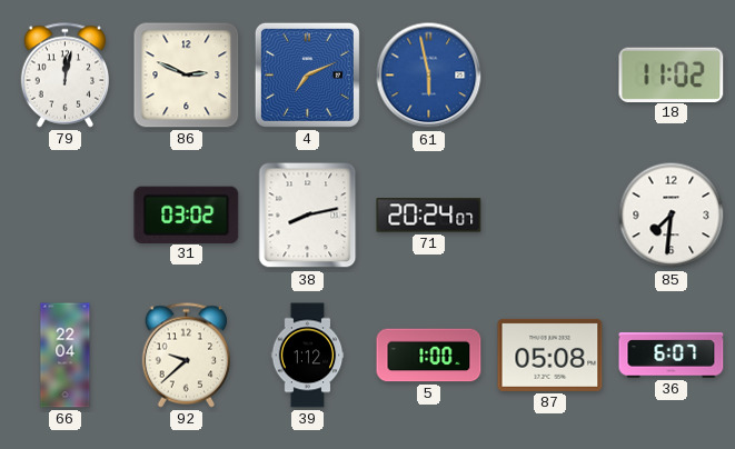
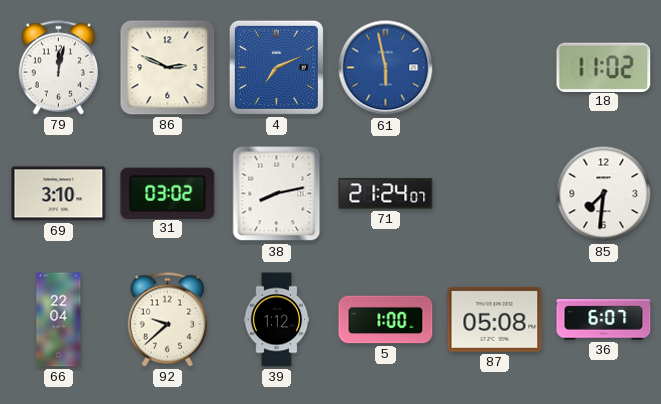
69: none -> 3:10
71: 20:24 -> 21:24
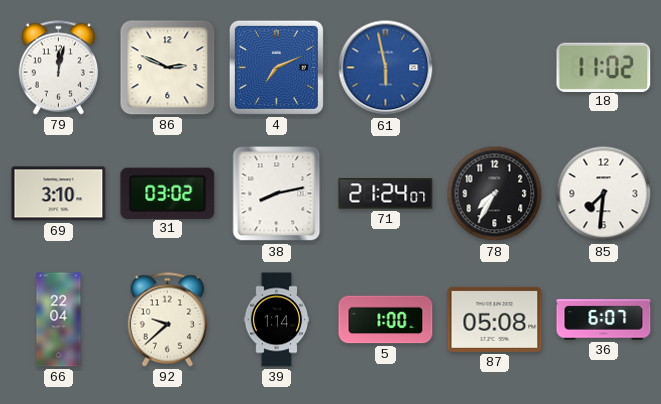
78: none -> 7:35
39: 1:12 -> 1:14
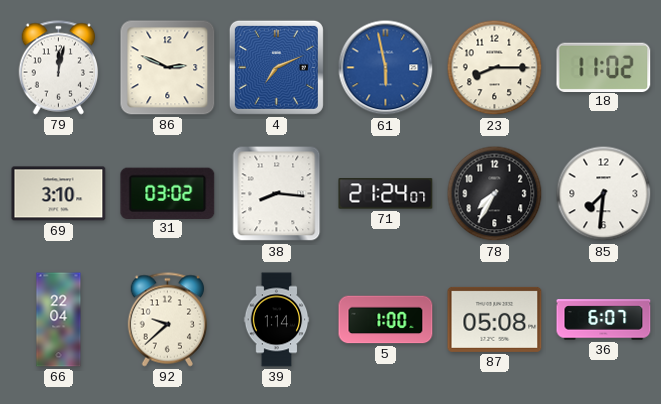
23: none -> 8:15
38: 8:13 -> 8:16
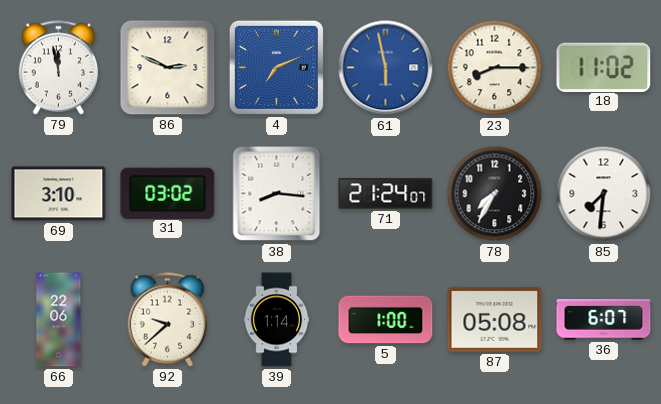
79: 12:02 -> 11:58
66: 22:04 -> 22:06
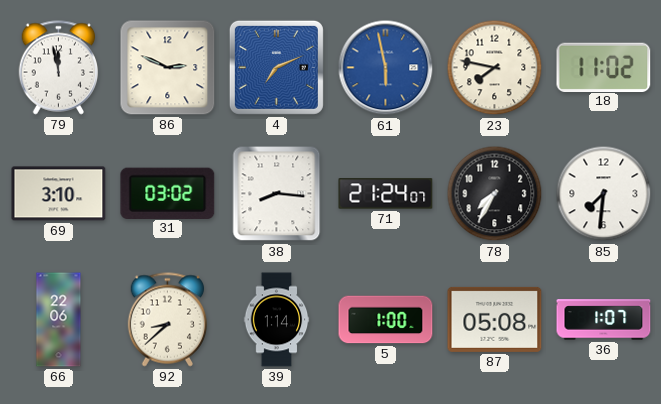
23: 8:15 -> 7:47
92: 9:38 -> 8:38
36: 6:07 -> 1:07
